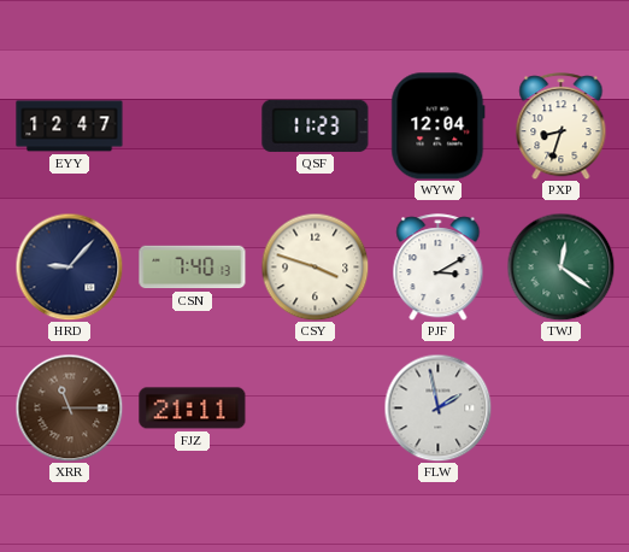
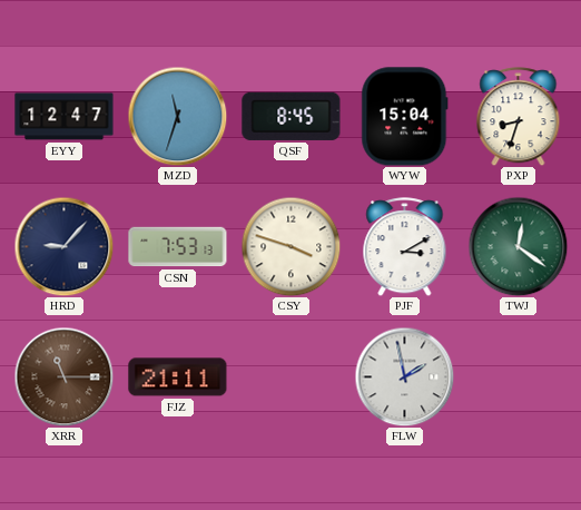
MZD: none -> 11:33
QSF: 11:23 -> 8:45
WYW: 12:04 -> 15:04
CSN: 7:40 -> 7:53
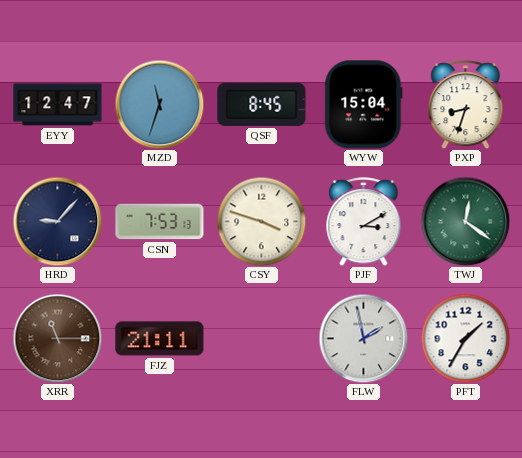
PFT: none -> 1:35
